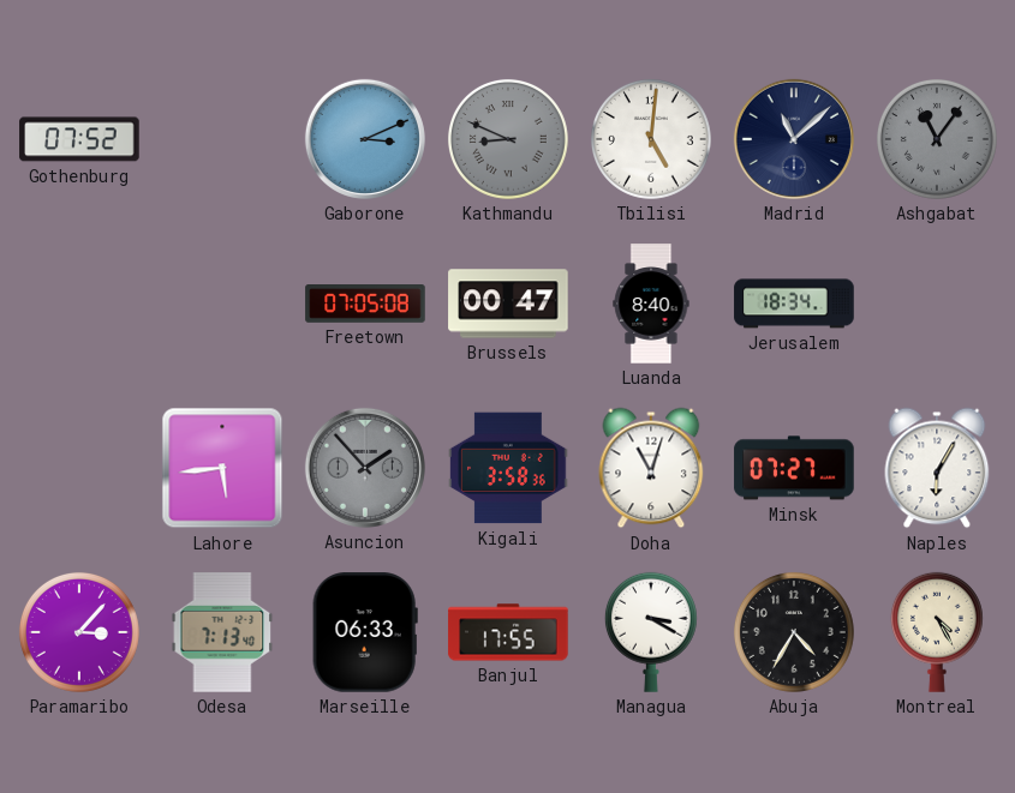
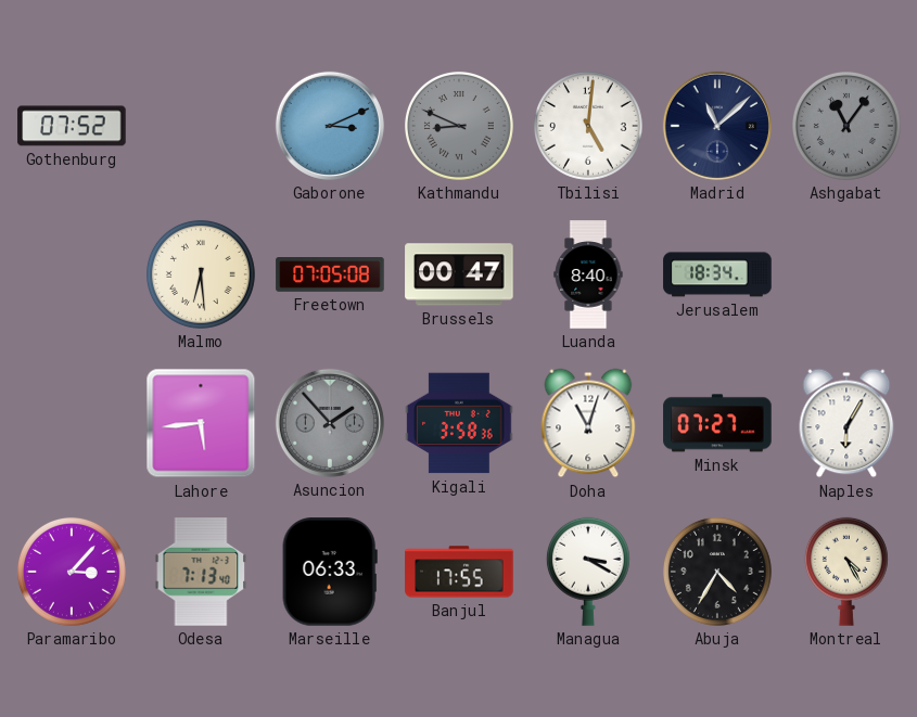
Malmo: none -> 6:29
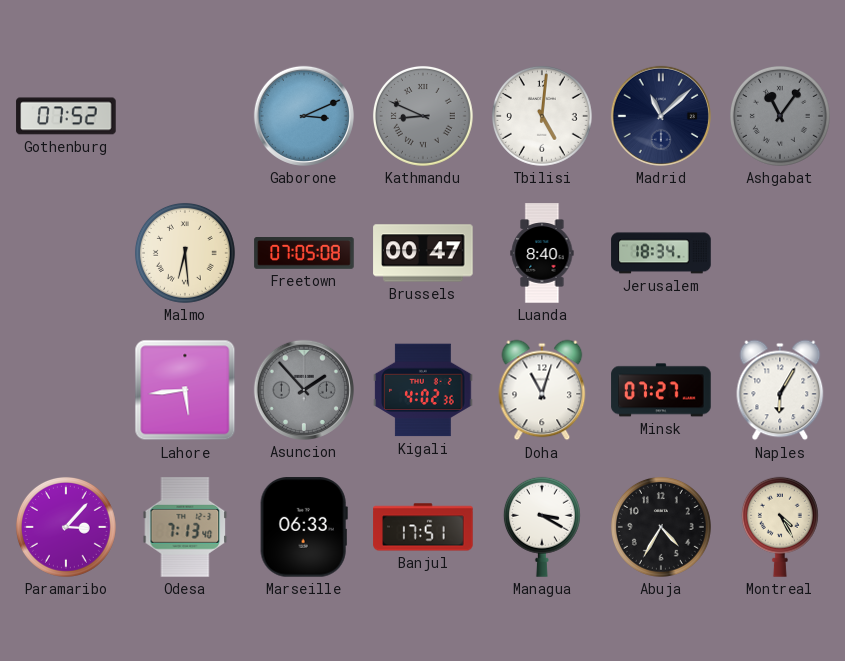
Kigali: 3:58 -> 4:02
Banjul: 17:55 -> 17:51
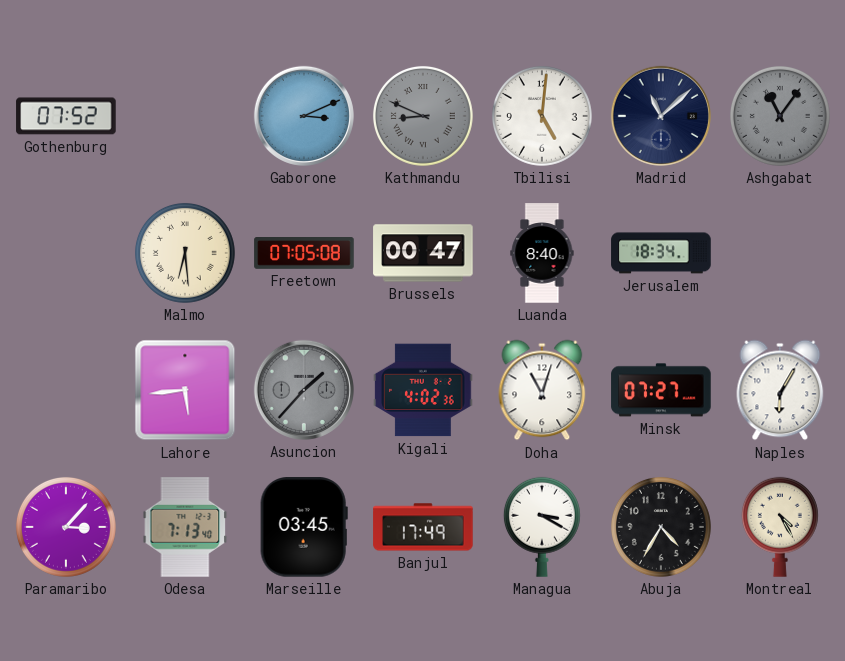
Asuncion: 1:53 -> 1:37
Marseille: 06:33 -> 03:45
Banjul: 17:51 -> 17:49
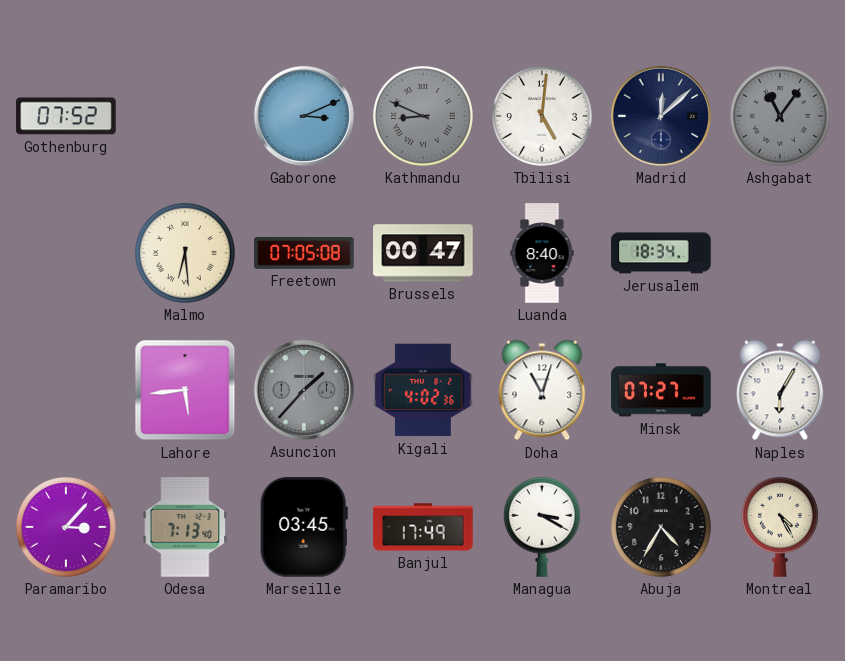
Madrid: 11:08 -> 12:08
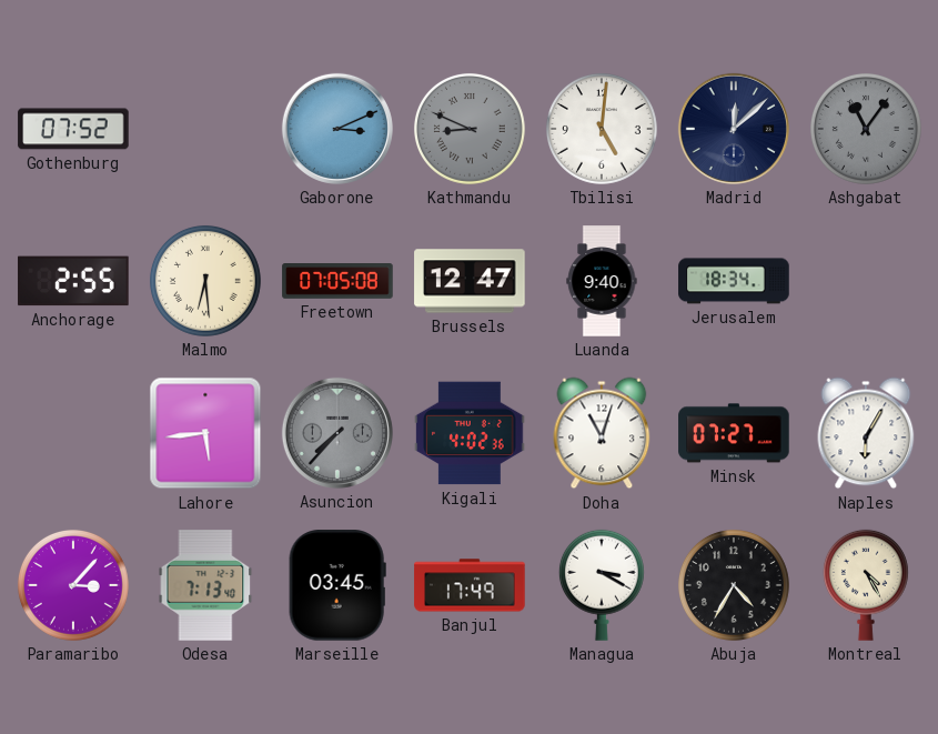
Anchorage: none -> 2:55
Brussels: 00:47 -> 12:47
Luanda: 8:40 -> 9:40
Asuncion: 1:37 -> 7:37
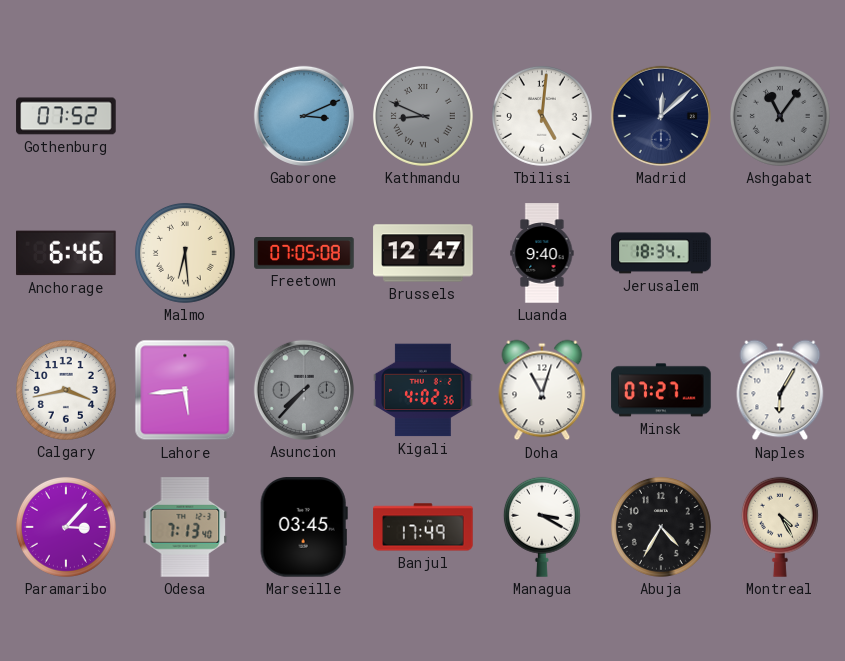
Anchorage: 2:55 -> 6:46
Calgary: none -> 3:43
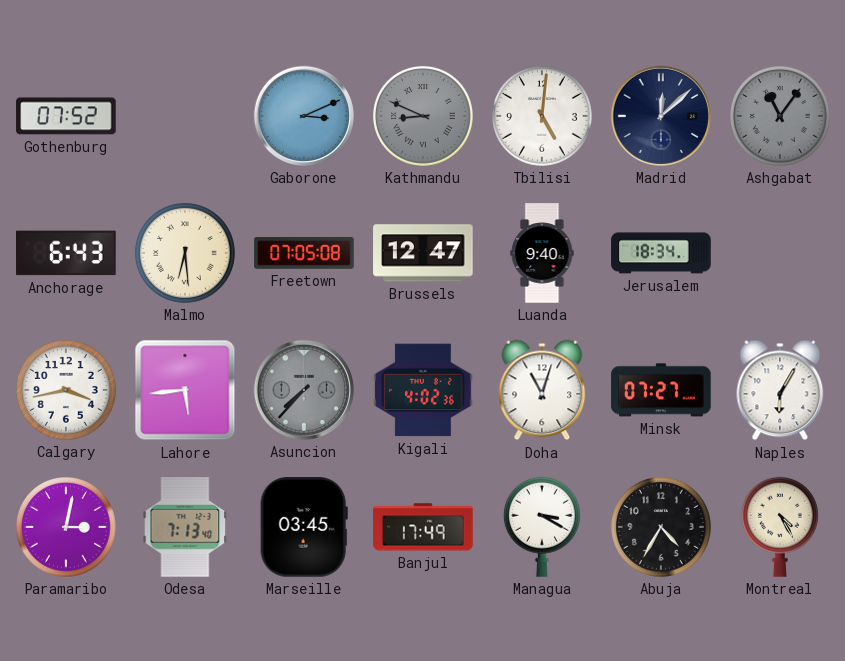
Anchorage: 6:46 -> 6:43
Paramaribo: 3:07 -> 3:02
